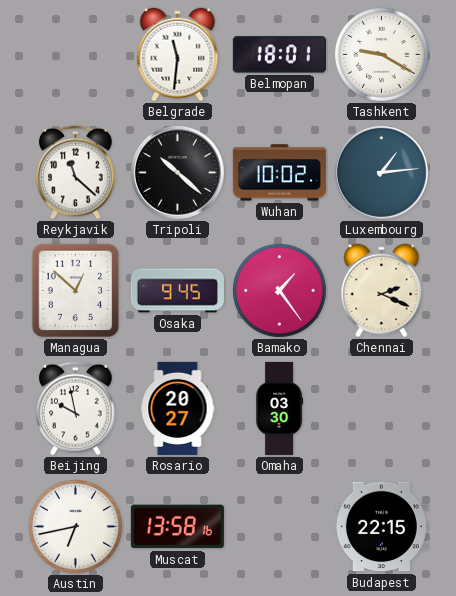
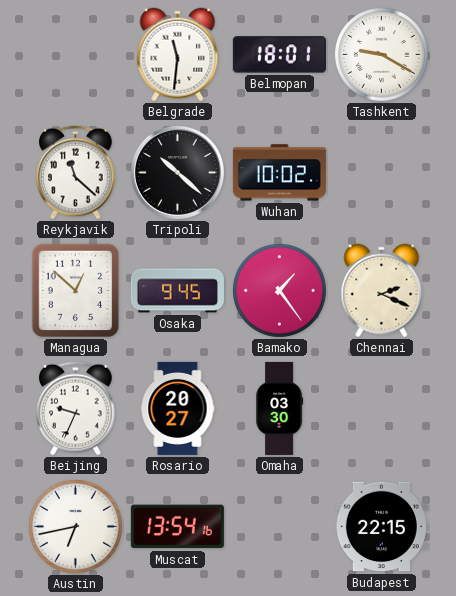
Luxembourg: 1:14 -> none
Beijing: 9:58 -> 9:34
Muscat: 13:58 -> 13:54
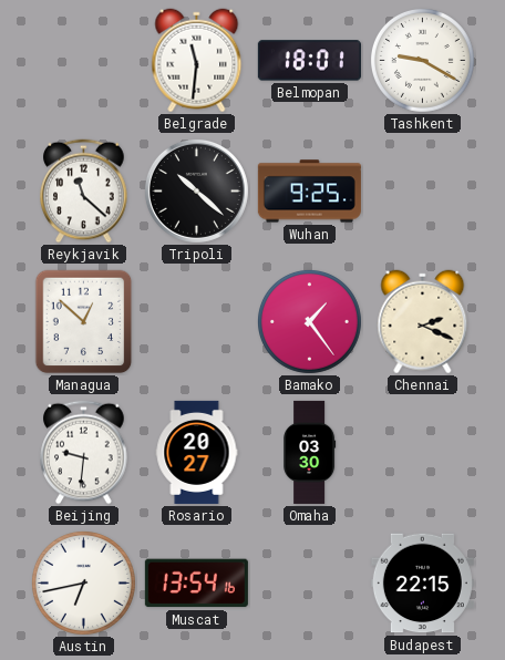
Wuhan: 10:02 -> 9:25
Osaka: 9:45 -> none
Beijing: 9:34 -> 9:31
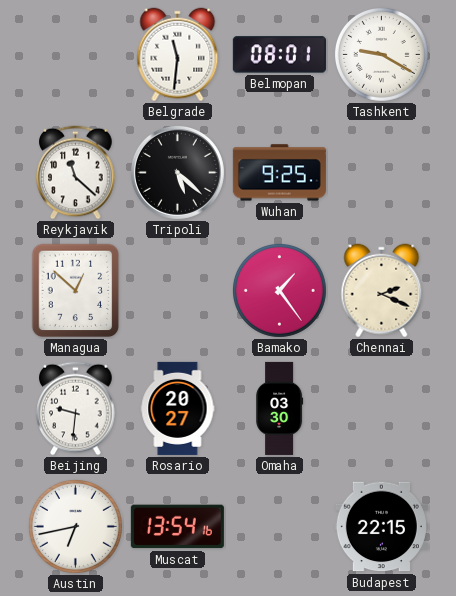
Belmopan: 18:01 -> 08:01
Tripoli: 10:22 -> 5:22
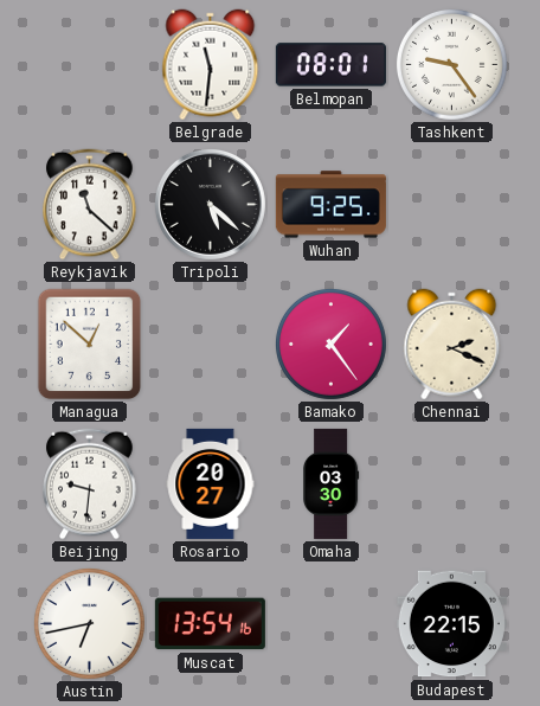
Tashkent: 9:20 -> 9:24
